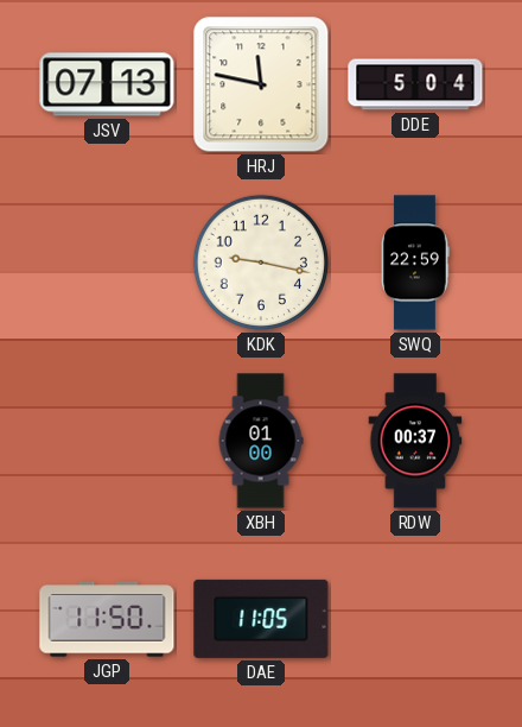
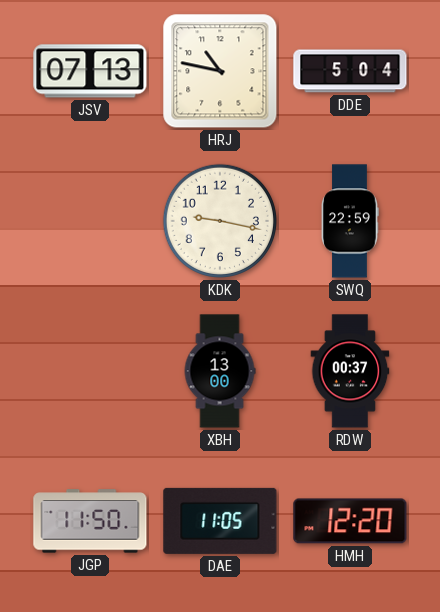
HRJ: 11:47 -> 10:47
XBH: 01:00 -> 13:00
HMH: none -> 12:20
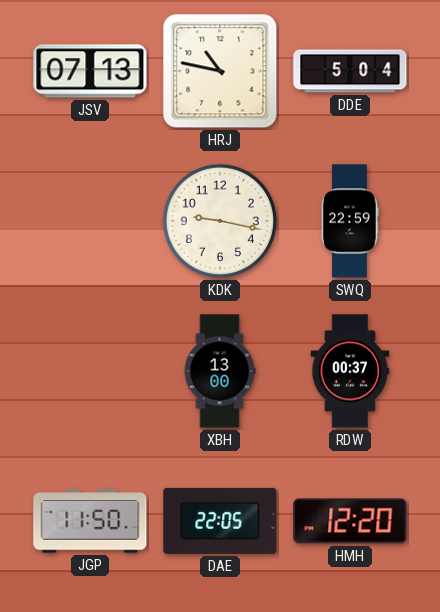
DAE: 11:05 -> 22:05
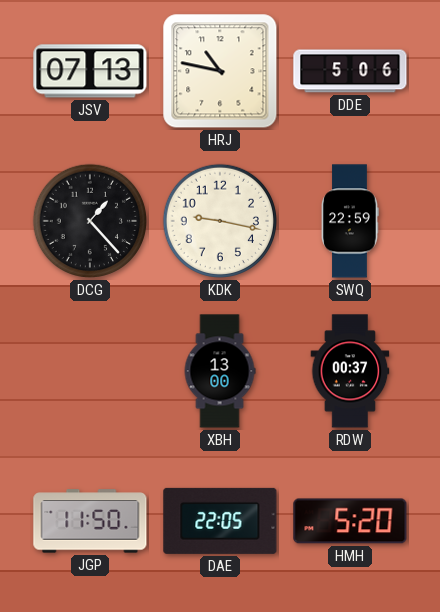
DDE: 5:04 -> 5:06
DCG: none -> 1:23
HMH: 12:20 -> 5:20
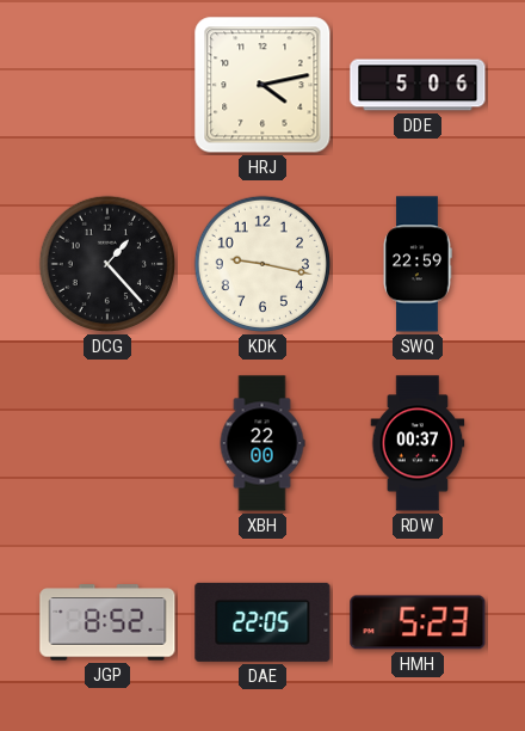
JSV: 07:13 -> none
HRJ: 10:47 -> 4:13
XBH: 13:00 -> 22:00
JGP: 11:50 -> 8:52
HMH: 5:20 -> 5:23
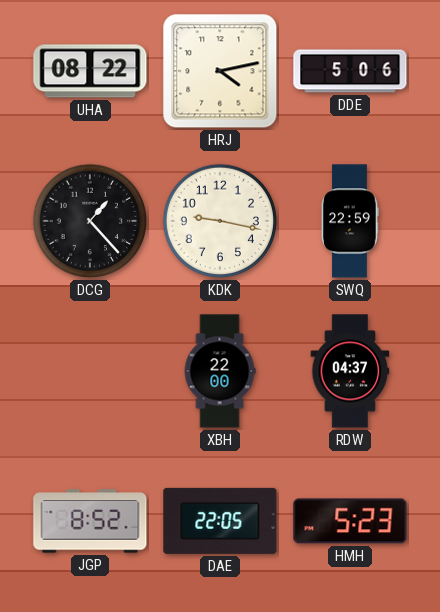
UHA: none -> 08:22
RDW: 00:37 -> 04:37
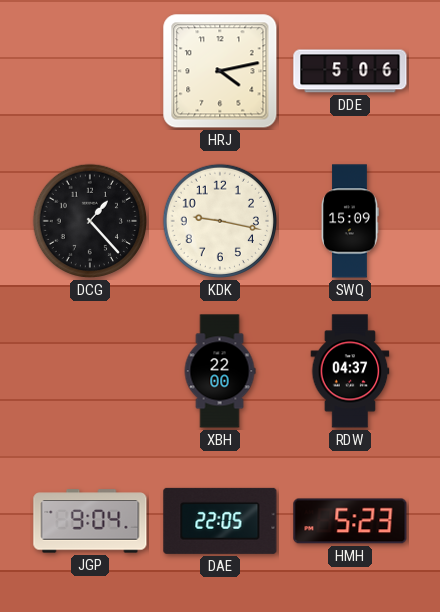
UHA: 08:22 -> none
SWQ: 22:59 -> 15:09
JGP: 8:52 -> 9:04
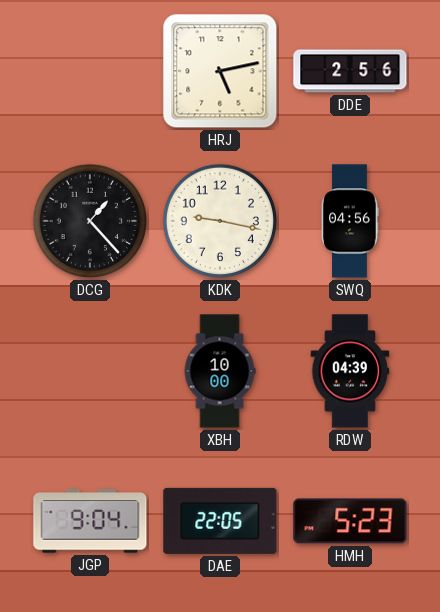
HRJ: 4:13 -> 5:13
DDE: 5:06 -> 2:56
SWQ: 15:09 -> 04:56
XBH: 22:00 -> 10:00
RDW: 04:37 -> 04:39
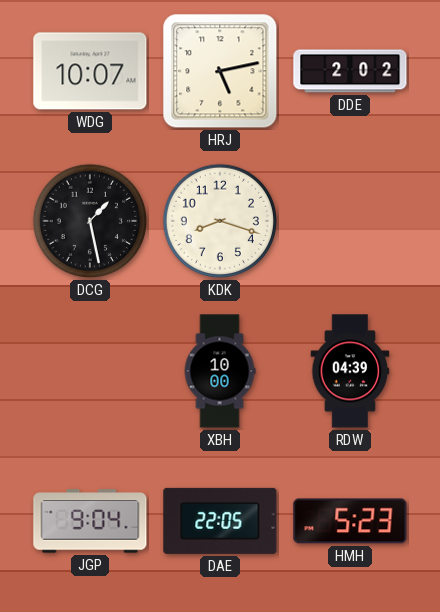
WDG: none -> 10:07
DDE: 2:56 -> 2:02
DCG: 1:23 -> 1:28
KDK: 9:17 -> 8:18
SWQ: 04:56 -> none
